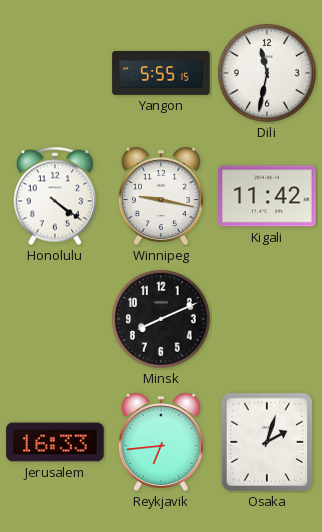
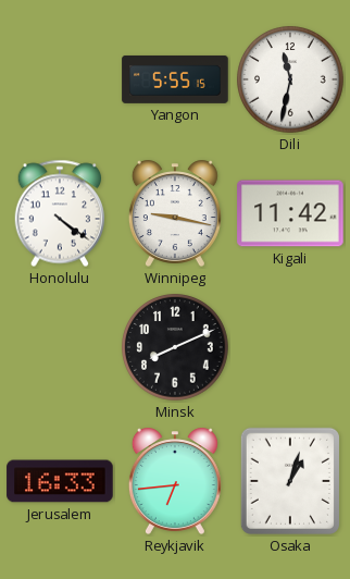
Osaka: 2:03 -> 1:03
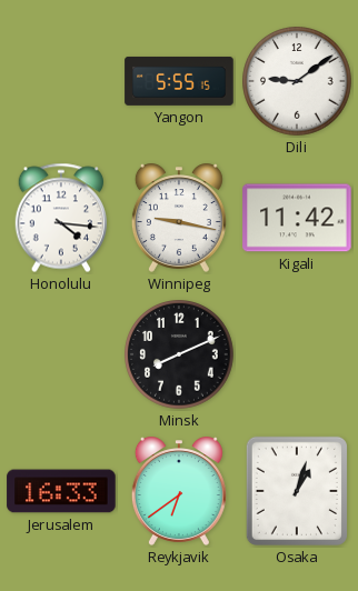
Dili: 11:32 -> 9:09
Honolulu: 4:21 -> 4:16
Reykjavik: 6:44 -> 6:39
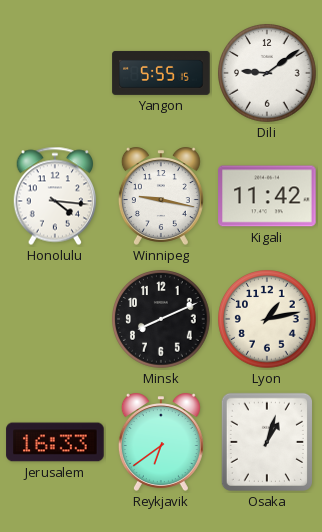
Lyon: none -> 1:13
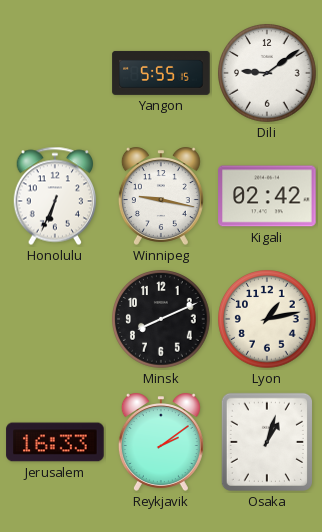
Honolulu: 4:16 -> 6:34
Kigali: 11:42 -> 02:42
Reykjavik: 6:39 -> 2:09
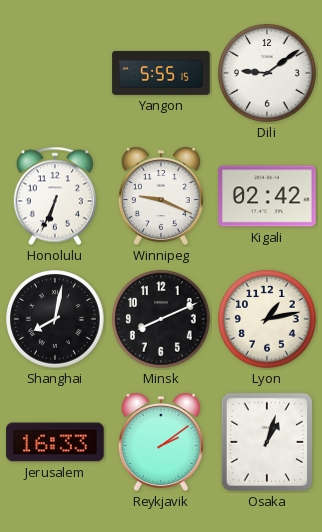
Winnipeg: 9:17 -> 9:19
Shanghai: none -> 8:02
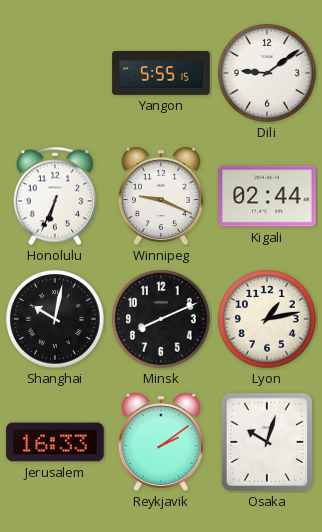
Kigali: 02:42 -> 02:44
Shanghai: 8:02 -> 10:02
Osaka: 1:03 -> 10:03
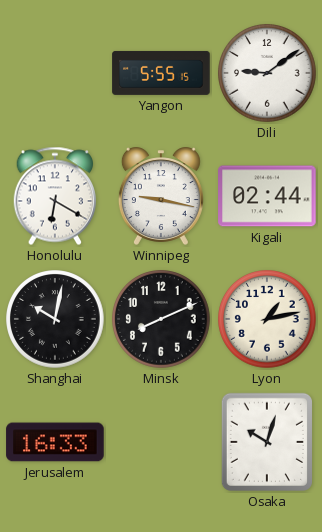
Honolulu: 6:34 -> 6:20
Winnipeg: 9:19 -> 9:17
Reykjavik: 2:09 -> none
